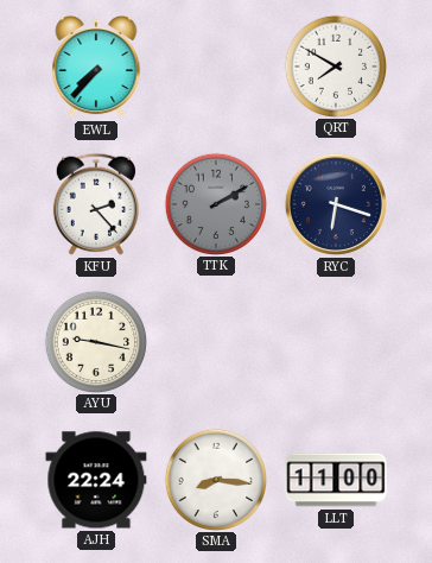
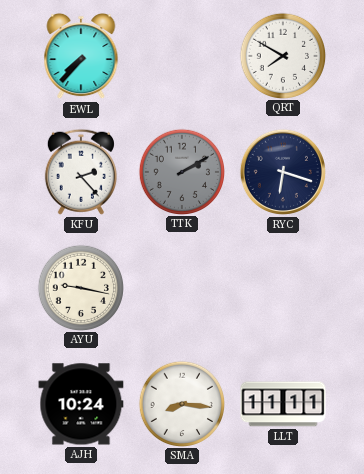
AJH: 22:24 -> 10:24
LLT: 11:00 -> 11:11
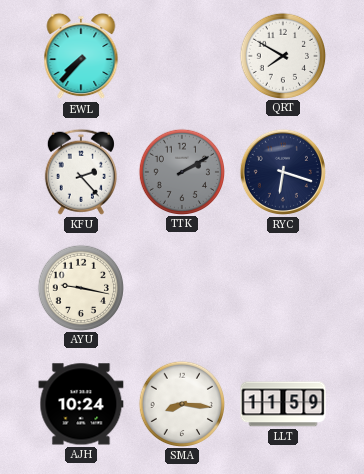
LLT: 11:11 -> 11:59
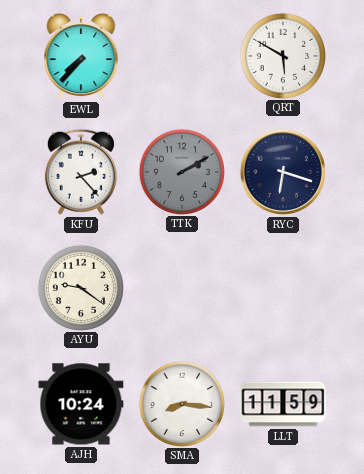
QRT: 7:50 -> 5:50
AYU: 9:17 -> 9:21
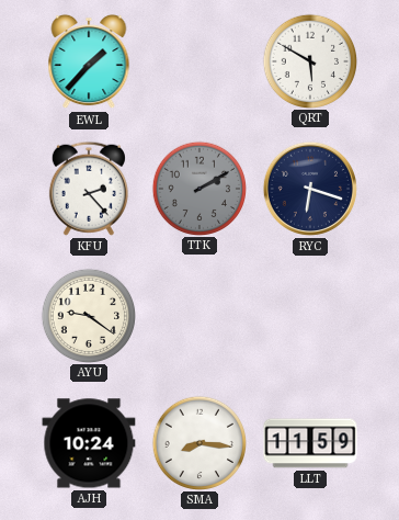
EWL: 7:37 -> 1:37
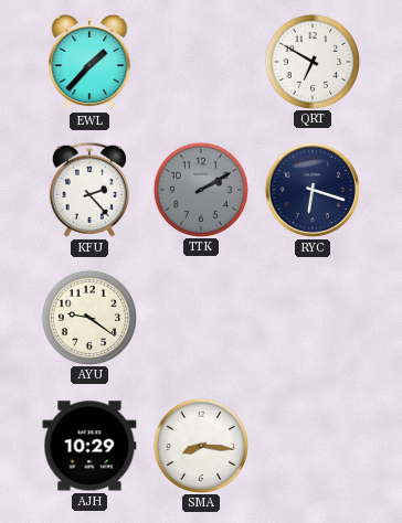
QRT: 5:50 -> 6:50
AJH: 10:24 -> 10:29
LLT: 11:59 -> none
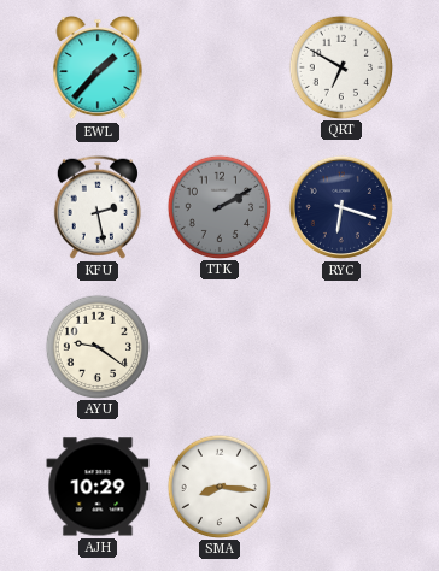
KFU: 2:23 -> 2:28
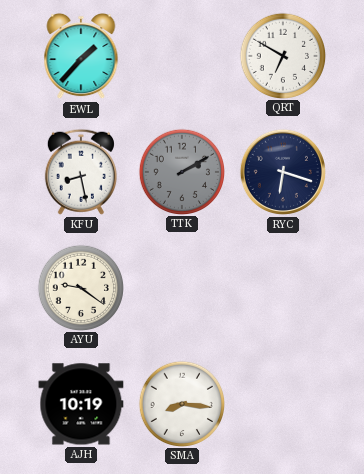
KFU: 2:28 -> 8:28
AJH: 10:29 -> 10:19
